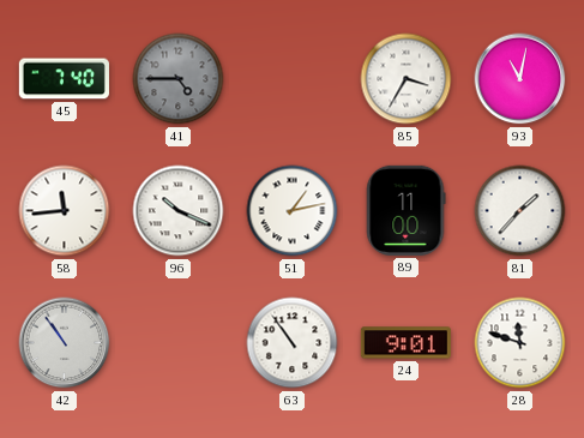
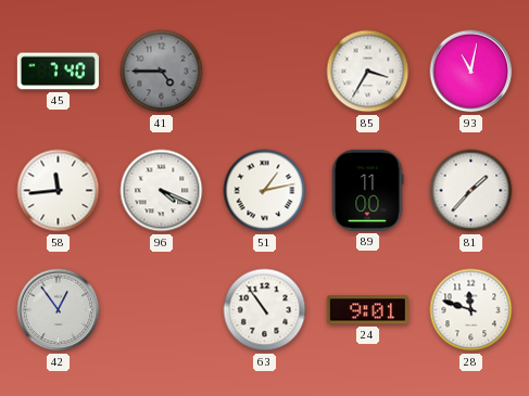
96: 10:19 -> 4:19
42: 10:54 -> 12:54
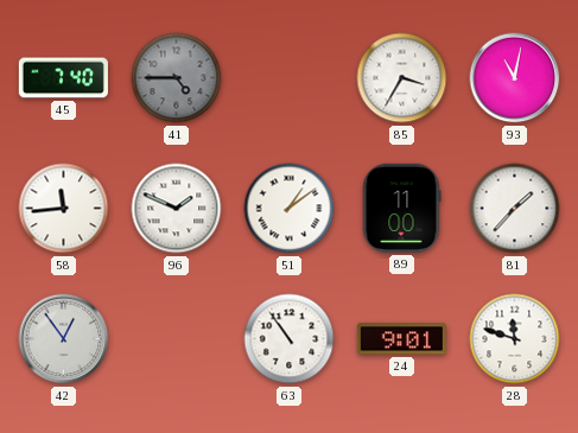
96: 4:19 -> 1:49
51: 1:13 -> 1:09
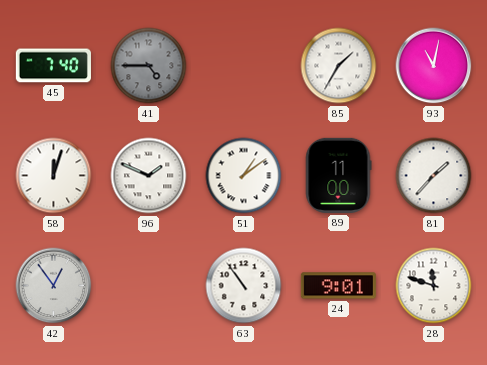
85: 3:35 -> 1:35
58: 11:44 -> 12:03
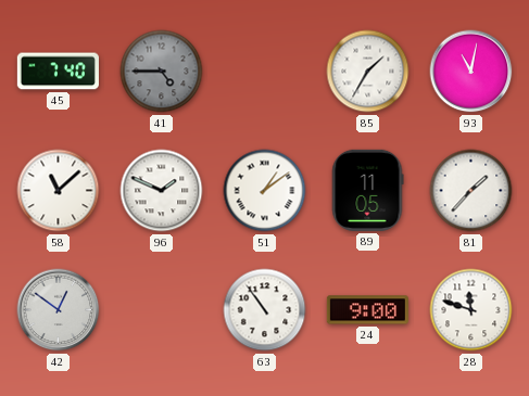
58: 12:03 -> 11:08
89: 11:00 -> 11:05
42: 12:54 -> 12:51
24: 9:01 -> 9:00
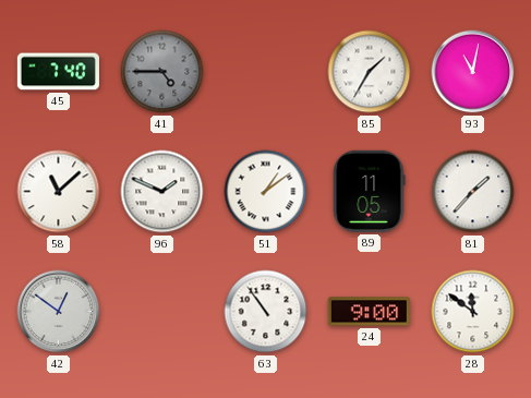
28: 11:48 -> 11:51
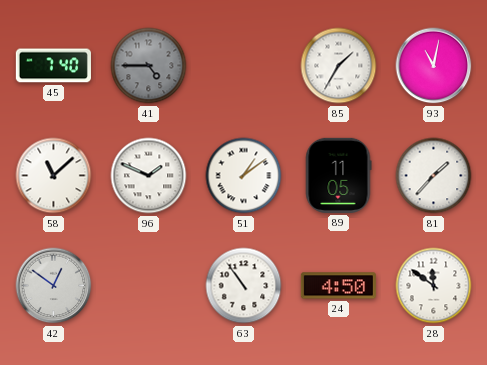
24: 9:00 -> 4:50
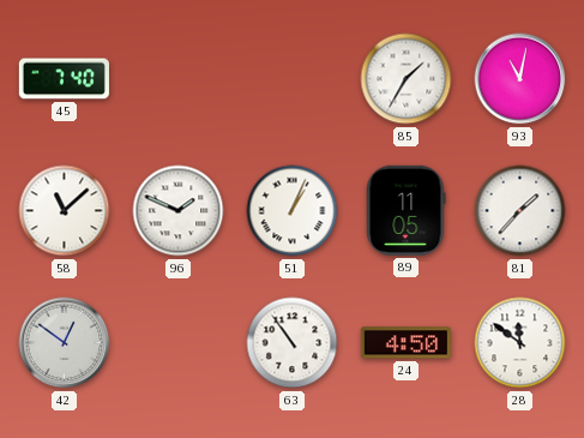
41: 4:45 -> none
51: 1:09 -> 1:04
